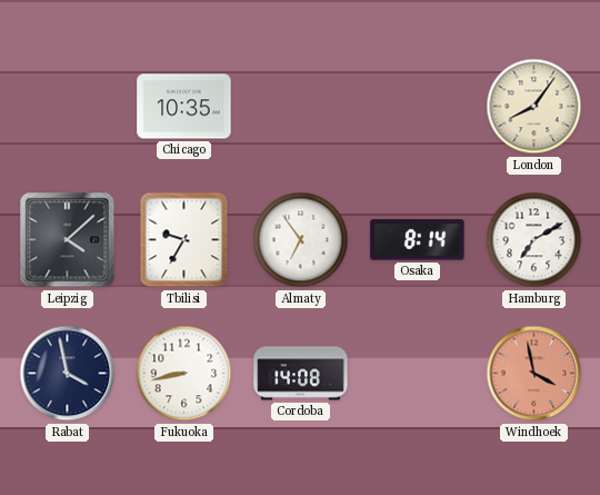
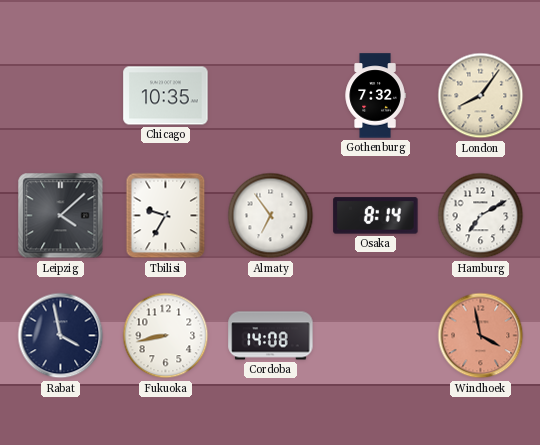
Gothenburg: none -> 7:32
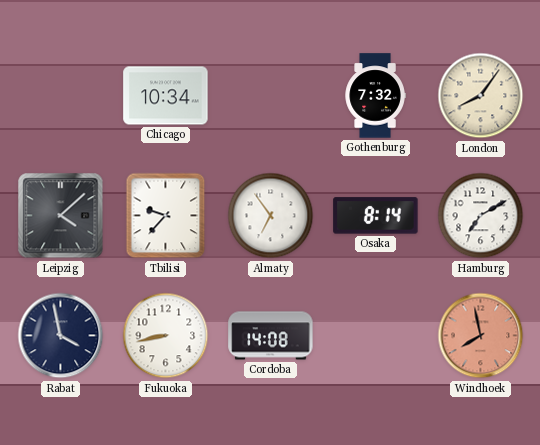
Chicago: 10:35 -> 10:34
Tbilisi: 9:35 -> 9:37
Windhoek: 3:58 -> 7:58
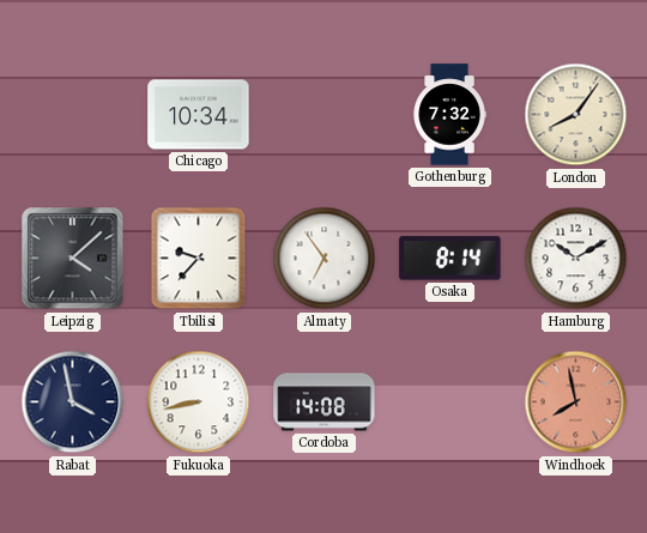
Hamburg: 7:10 -> 10:10
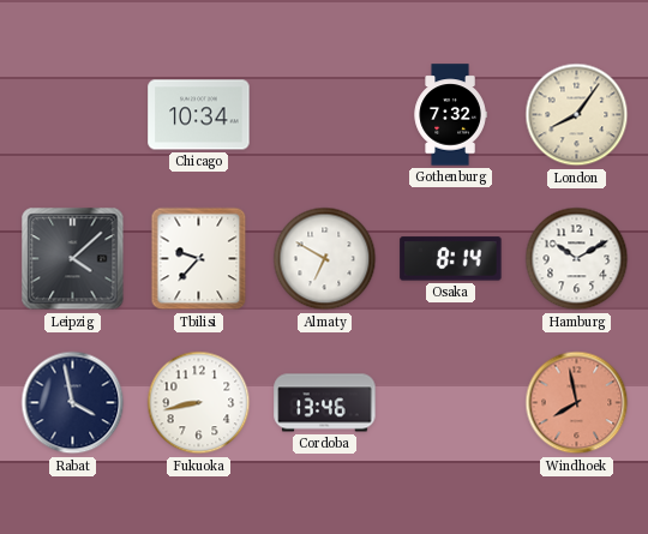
Almaty: 6:54 -> 6:50
Cordoba: 14:08 -> 13:46
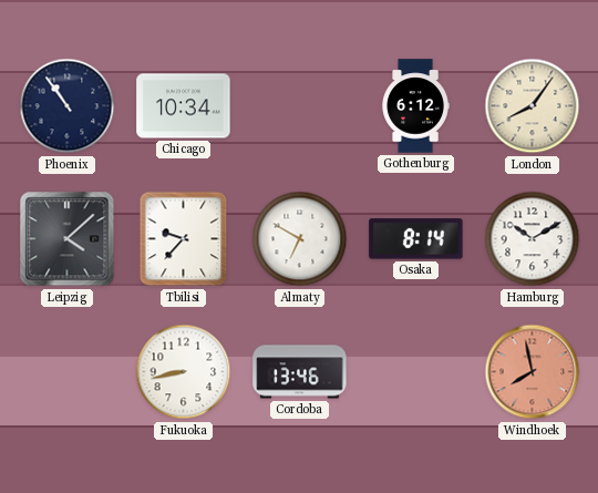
Phoenix: none -> 10:54
Gothenburg: 7:32 -> 6:12
Rabat: 3:58 -> none
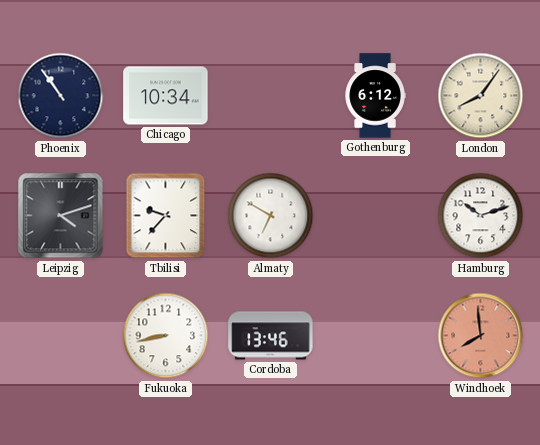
Leipzig: 4:08 -> 4:12
Osaka: 8:14 -> none
Hamburg: 10:10 -> 10:12
Windhoek: 7:58 -> 7:59
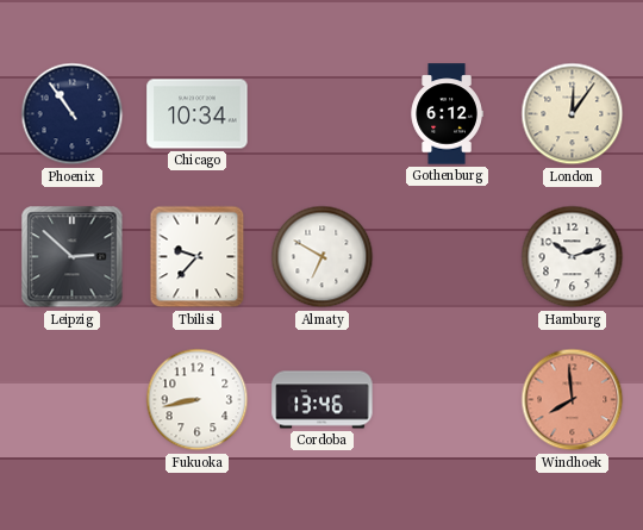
London: 8:06 -> 12:06
Leipzig: 4:12 -> 2:52
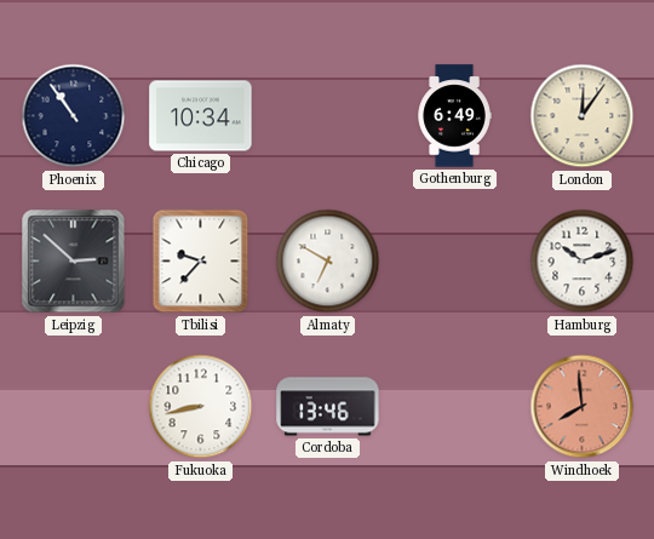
Gothenburg: 6:12 -> 6:49
